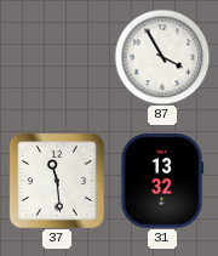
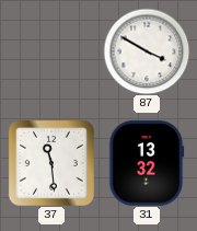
87: 3:55 -> 3:50
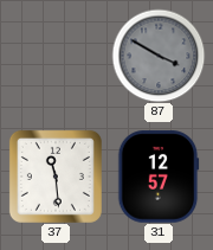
87 dial: white -> grey
31: 13:32 -> 12:57
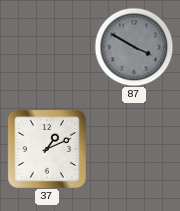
37: 11:29 -> 1:11
31: 12:57 -> none
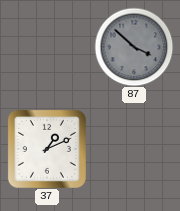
87: 3:50 -> 3:52
